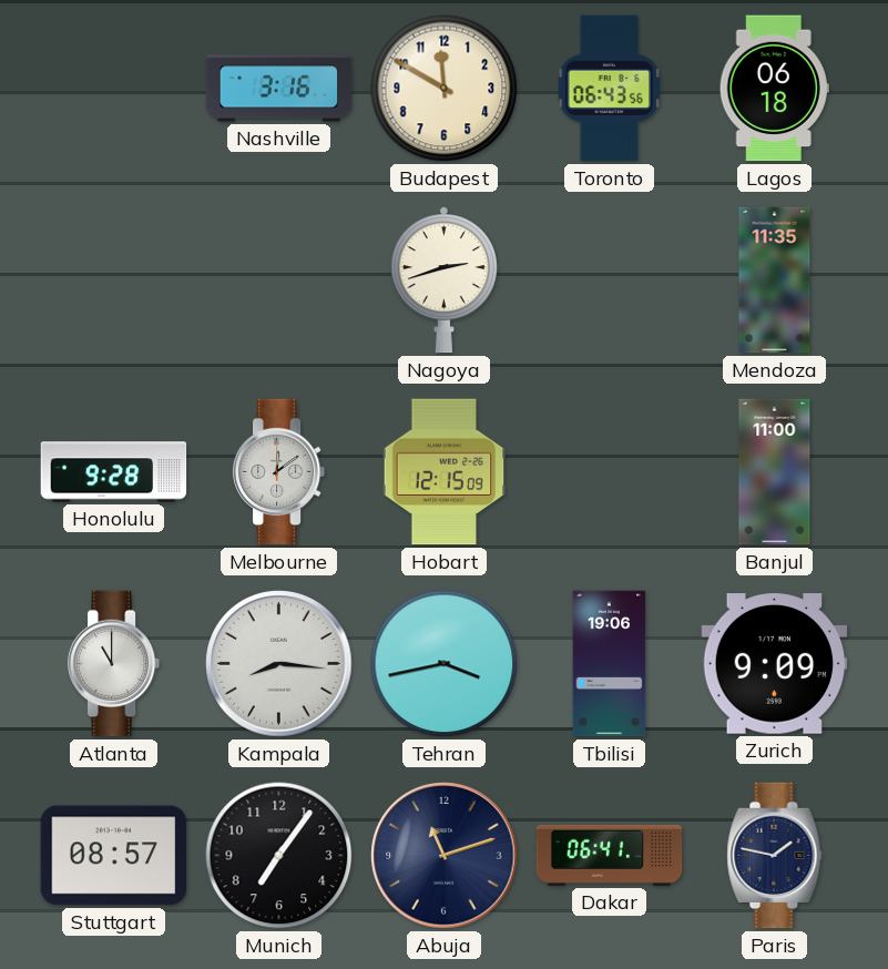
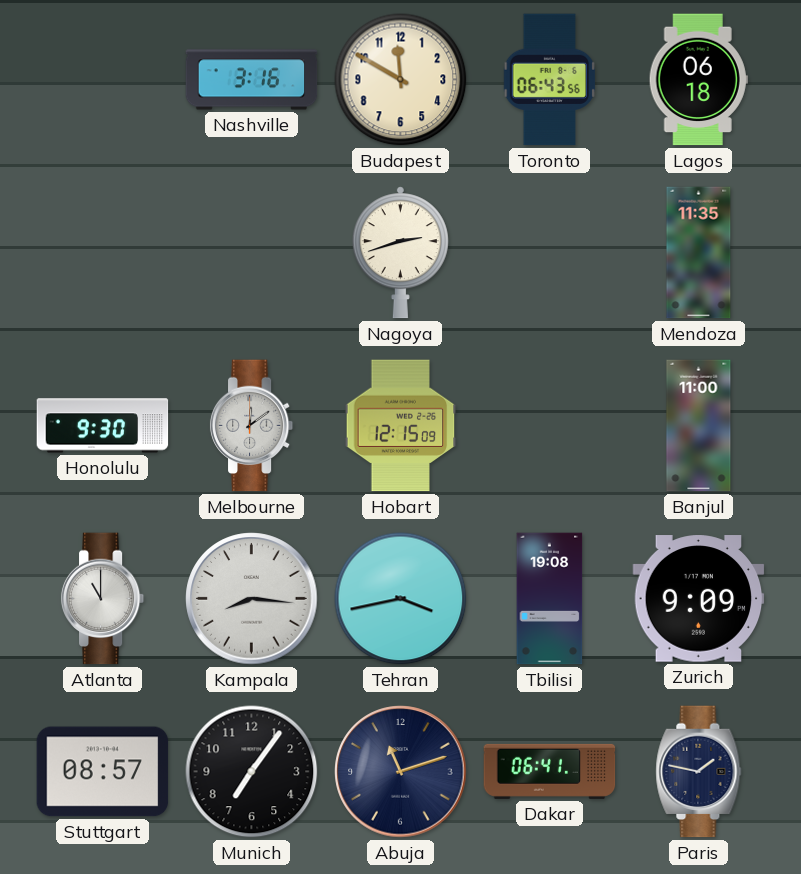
Honolulu: 9:28 -> 9:30
Tbilisi: 19:06 -> 19:08
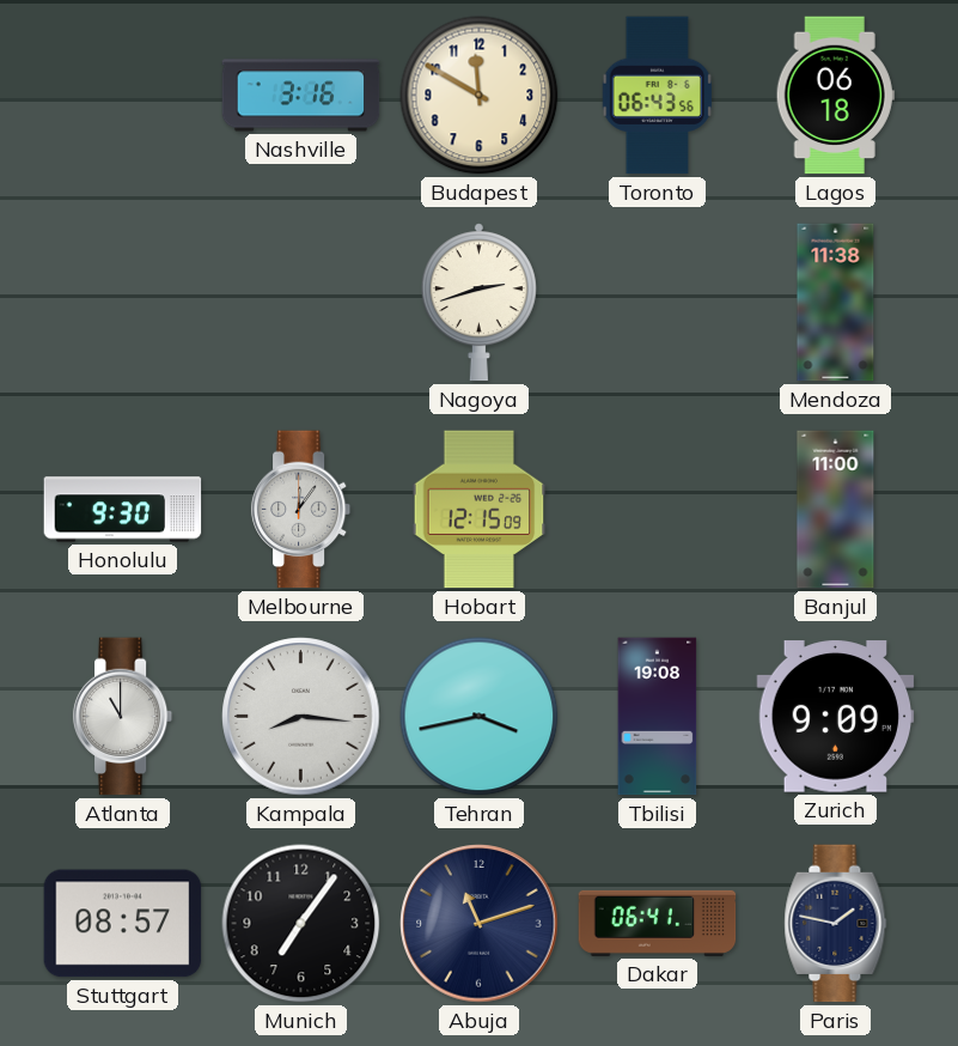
Mendoza: 11:35 -> 11:38
Melbourne: 12:09 -> 12:06
